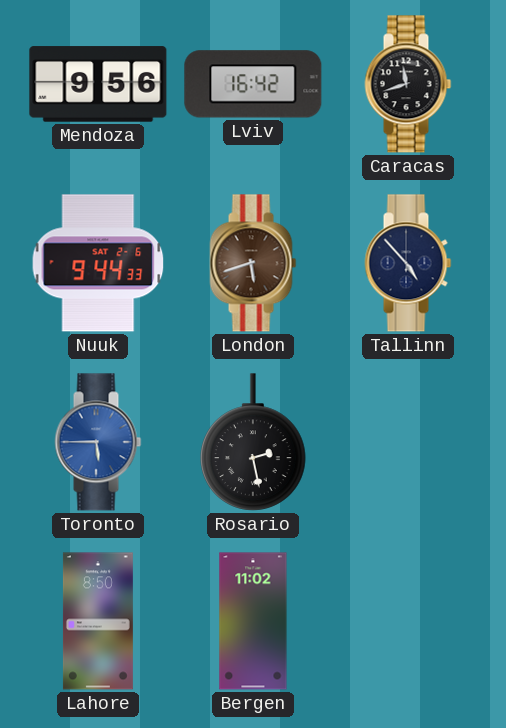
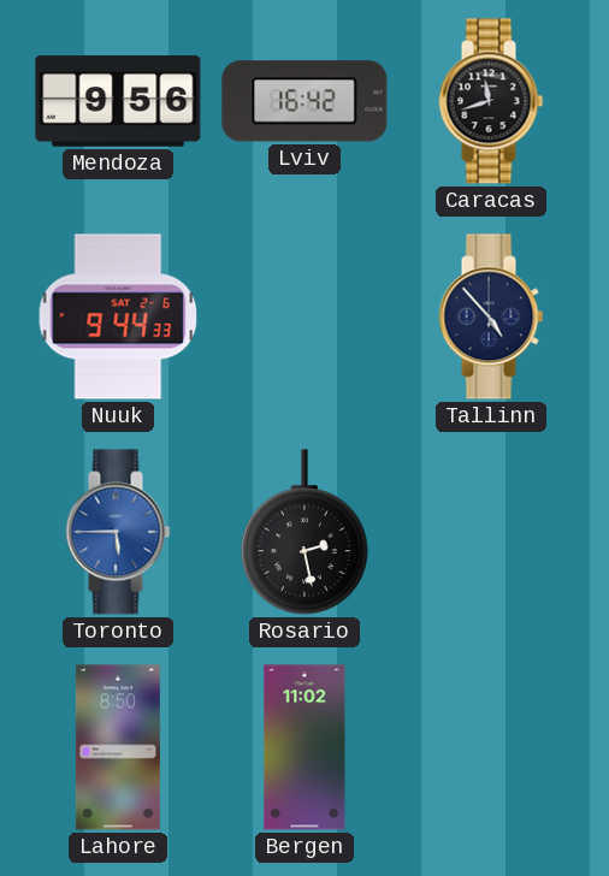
London: 5:42 -> none
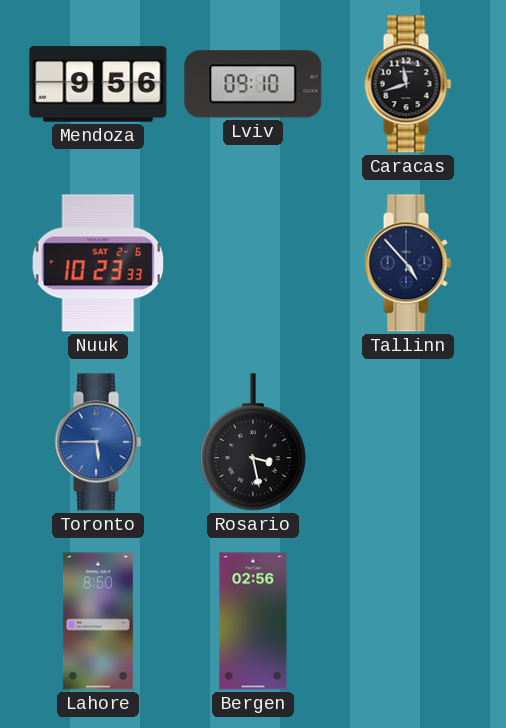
Lviv: 16:42 -> 09:10
Nuuk: 9:44 -> 10:23
Rosario: 2:28 -> 3:28
Bergen: 11:02 -> 02:56
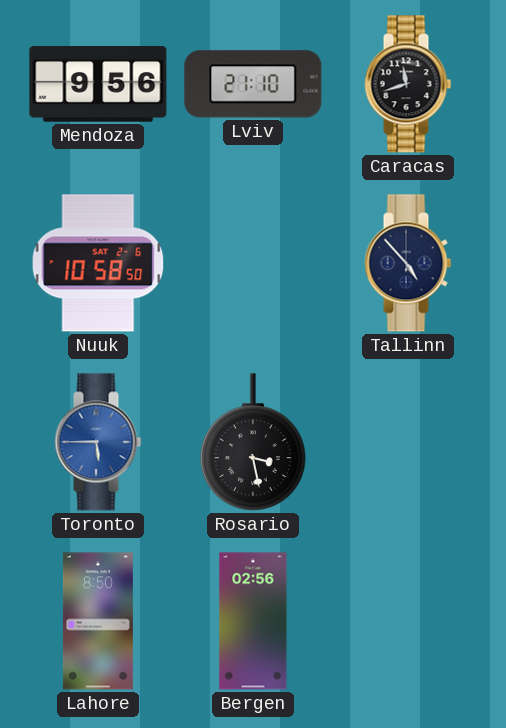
Lviv: 09:10 -> 21:10
Nuuk: 10:23 -> 10:58
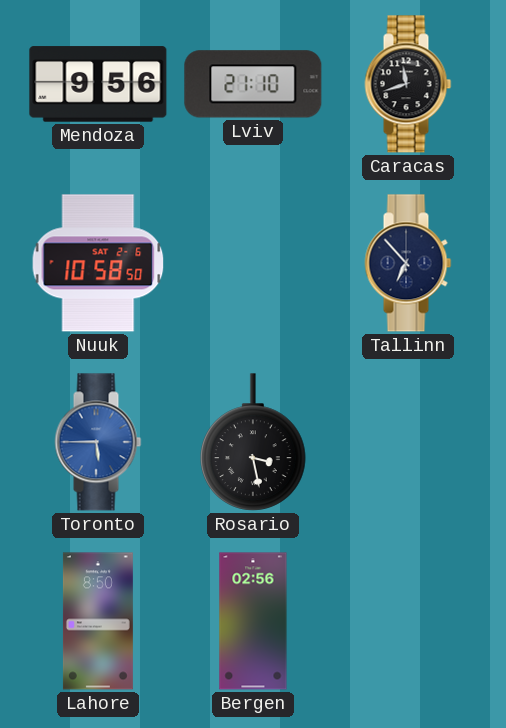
Tallinn: 4:53 -> 6:53
